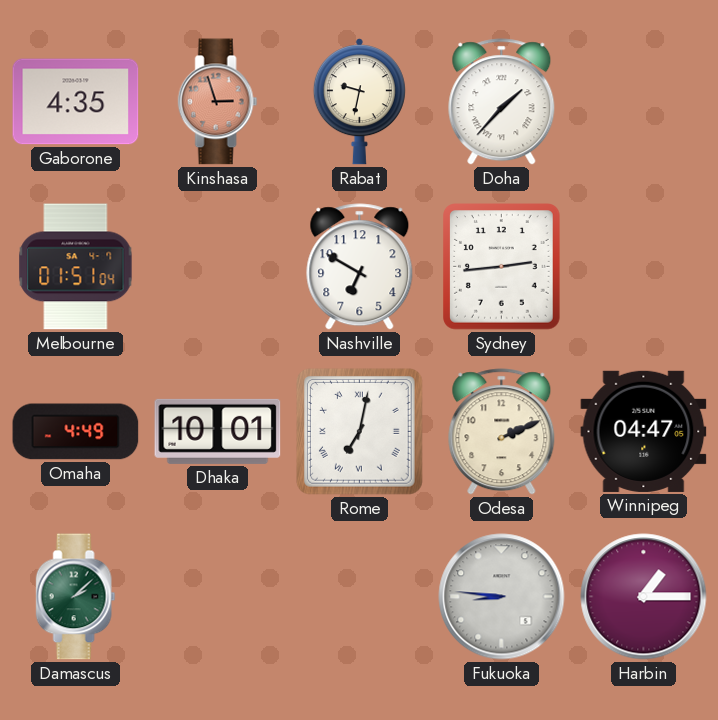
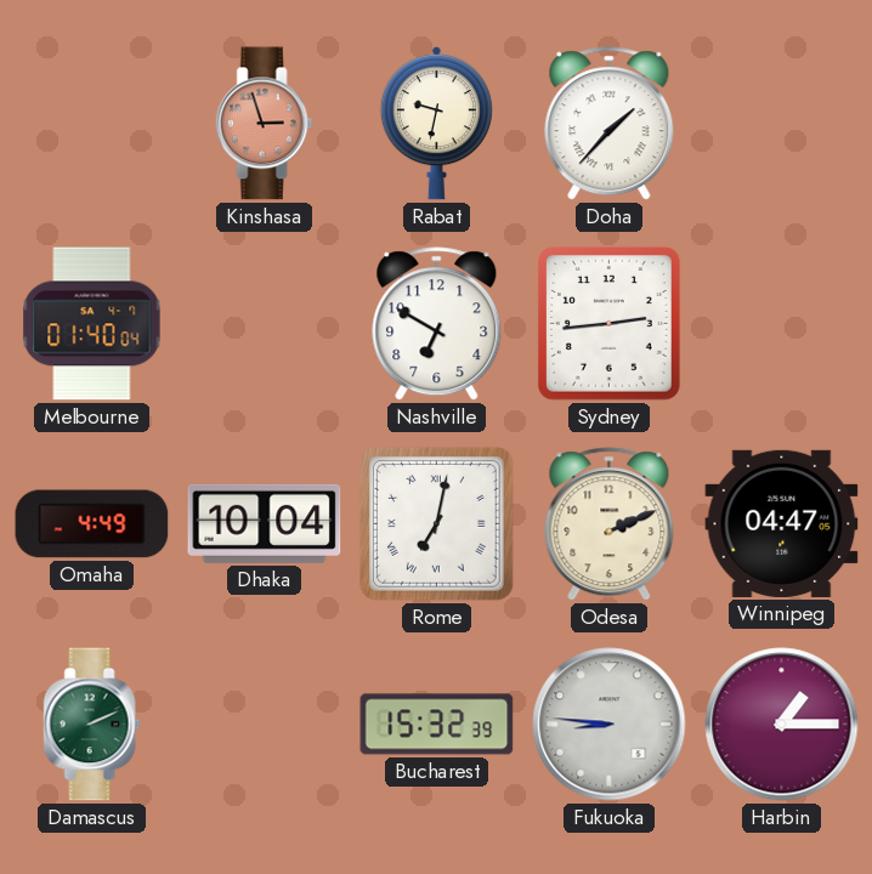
Gaborone: 4:35 -> none
Melbourne: 01:51 -> 01:40
Dhaka: 10:01 -> 10:04
Damascus: 2:08 -> 2:11
Bucharest: none -> 15:32
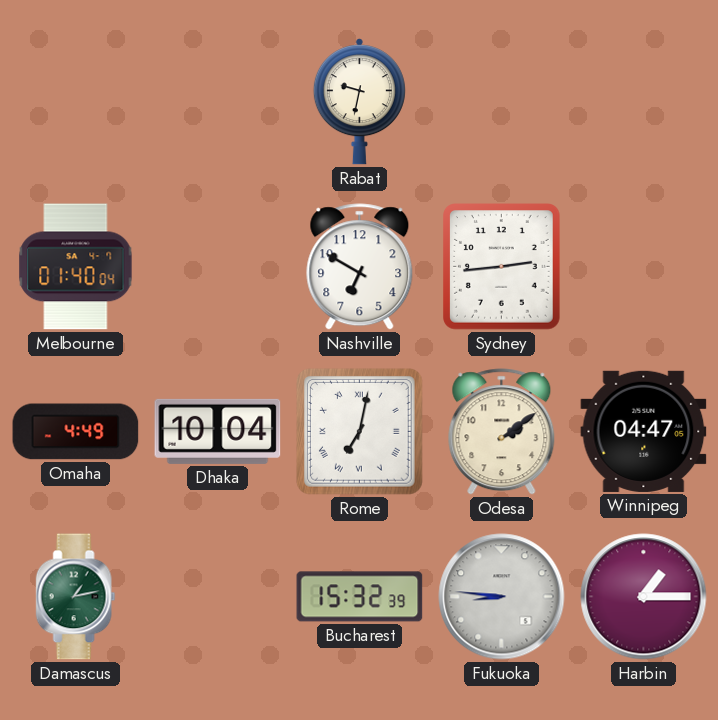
Kinshasa: 2:57 -> none
Doha: 1:37 -> none
Odesa: 2:11 -> 2:09
Damascus: 2:11 -> 1:13
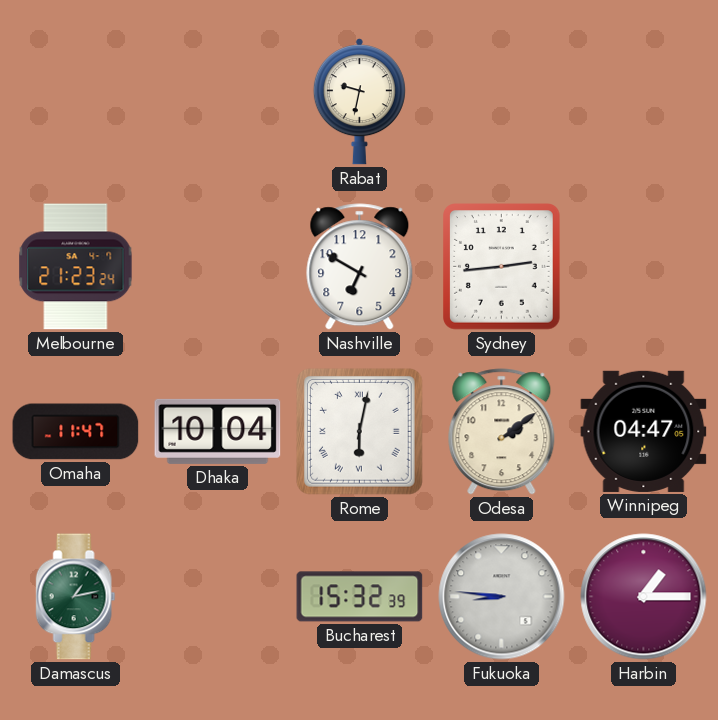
Melbourne: 01:40 -> 21:23
Omaha: 4:49 -> 11:47
Rome: 7:02 -> 6:02
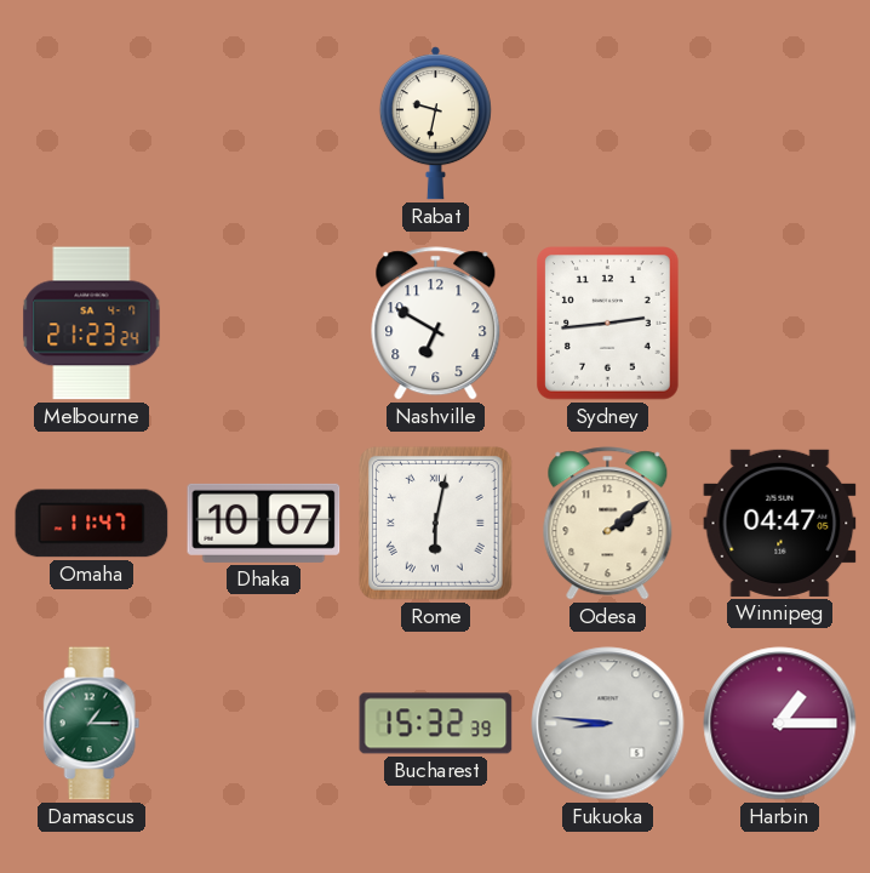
Dhaka: 10:04 -> 10:07
Damascus: 1:13 -> 1:15
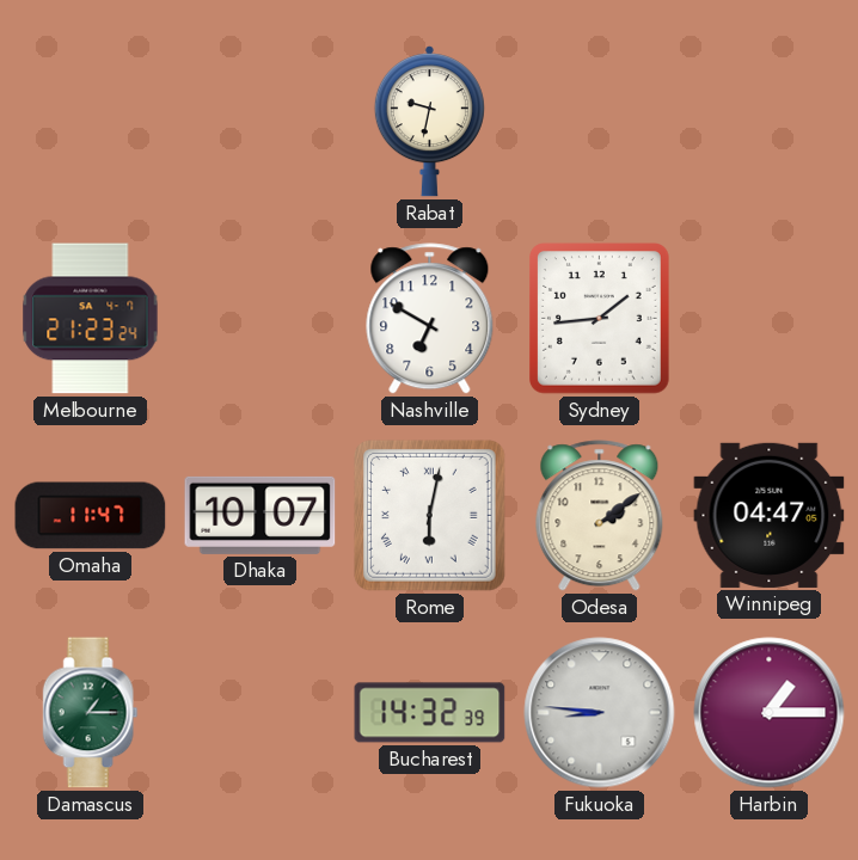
Sydney: 2:44 -> 1:44
Bucharest: 15:32 -> 14:32
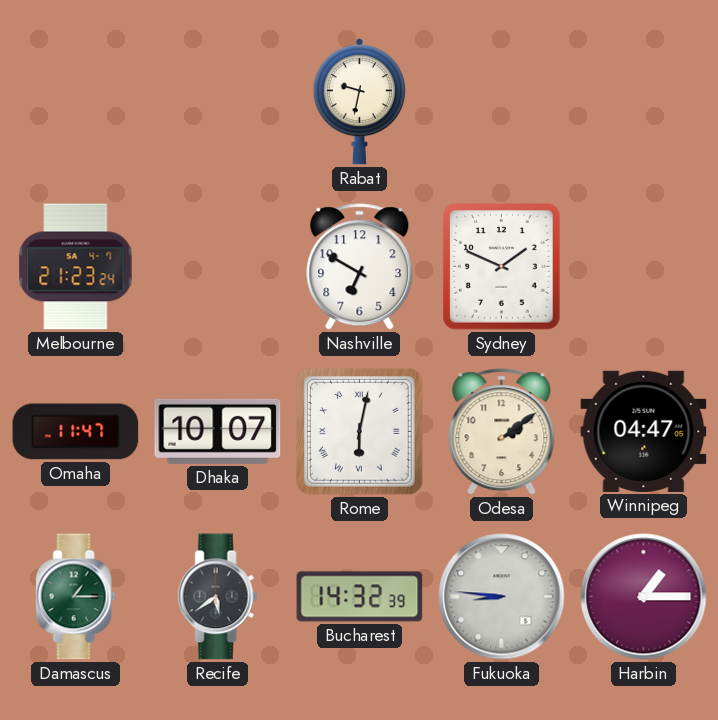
Sydney: 1:44 -> 1:49
Recife: none -> 5:39
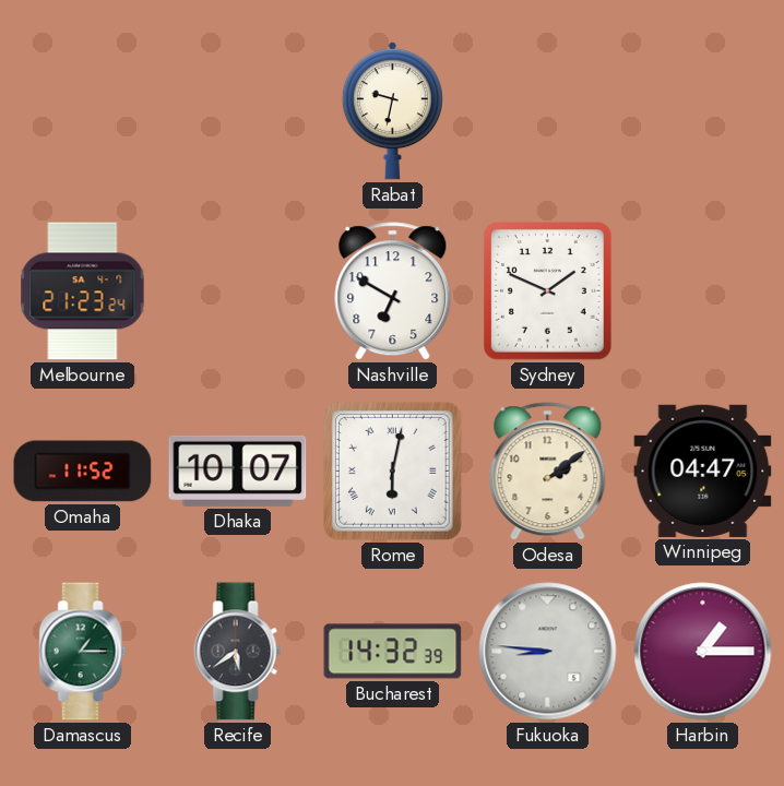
Omaha: 11:47 -> 11:52
